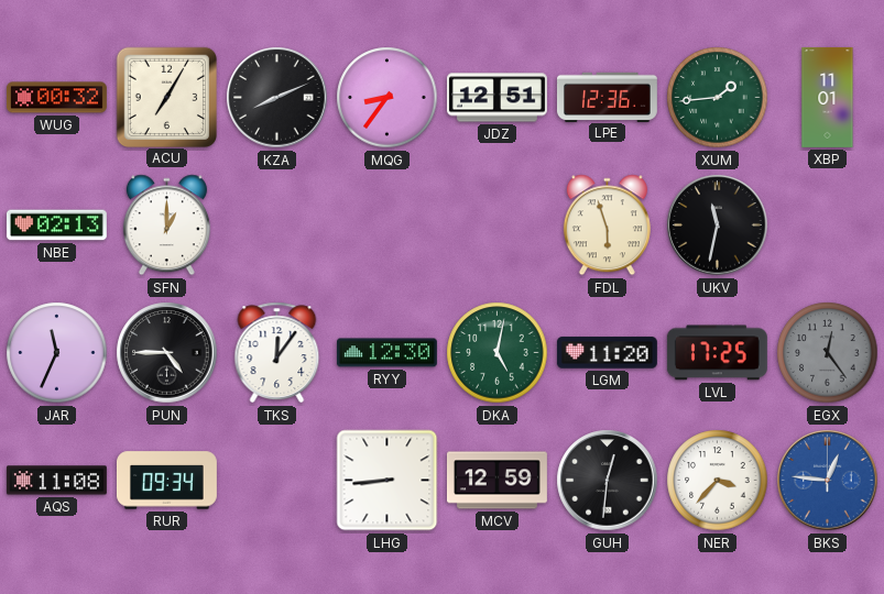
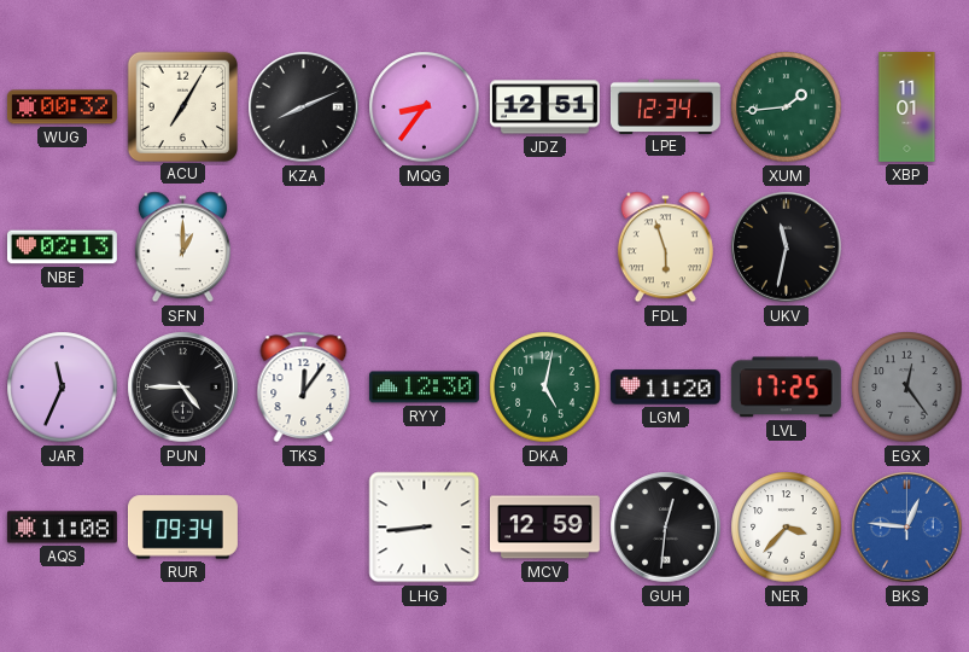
LPE: 12:36 -> 12:34
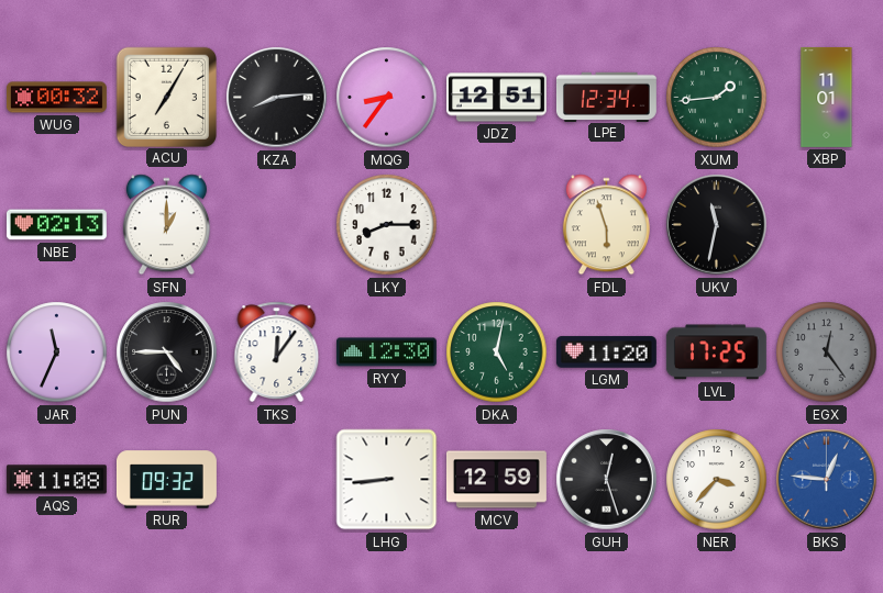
KZA: 8:11 -> 8:14
LKY: none -> 8:15
RUR: 09:34 -> 09:32
GUH: 12:31 -> 12:27
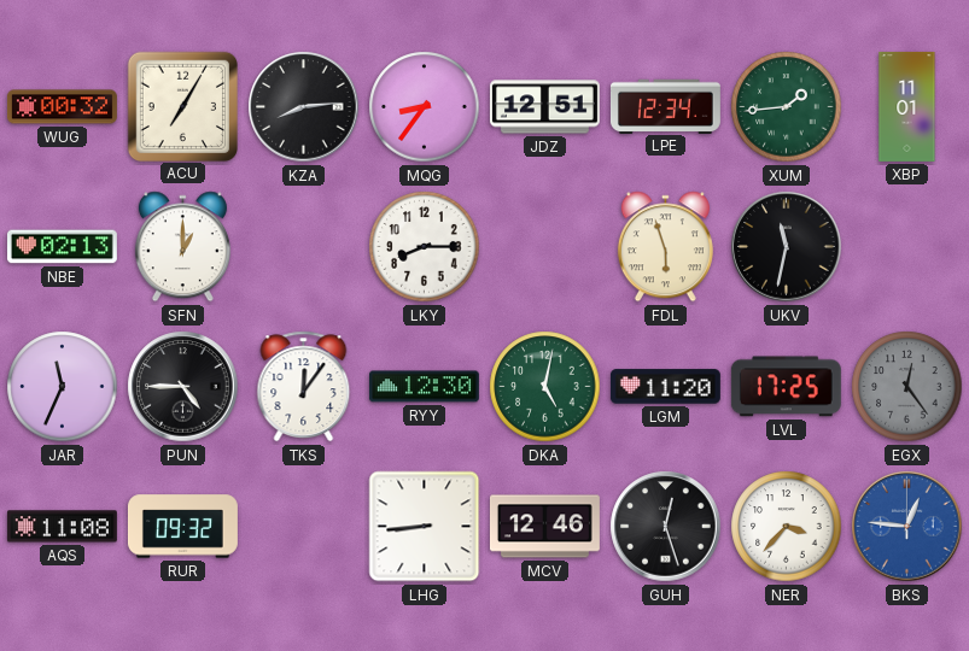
MCV: 12:59 -> 12:46
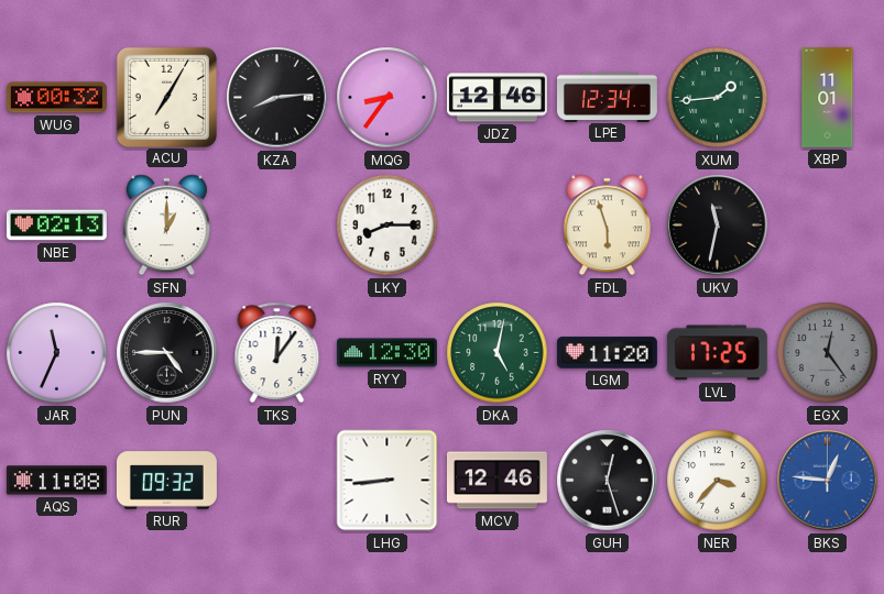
JDZ: 12:51 -> 12:46
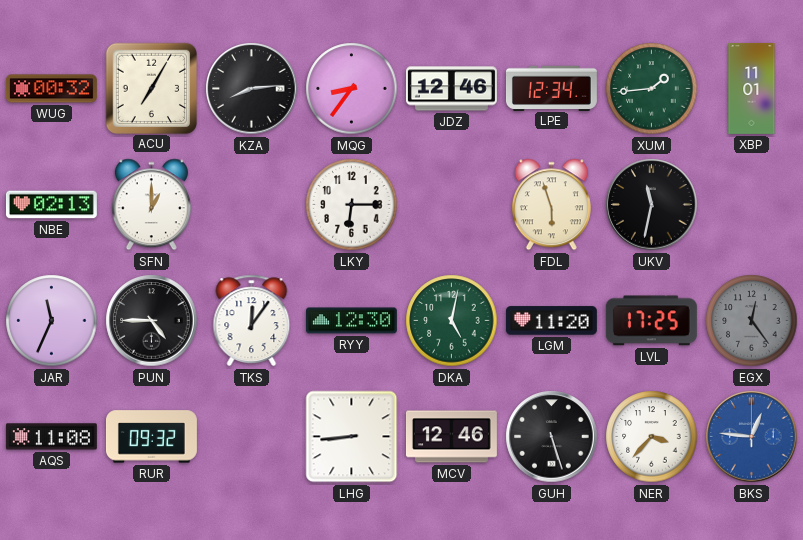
LKY: 8:15 -> 6:15
GUH: 12:27 -> 5:27
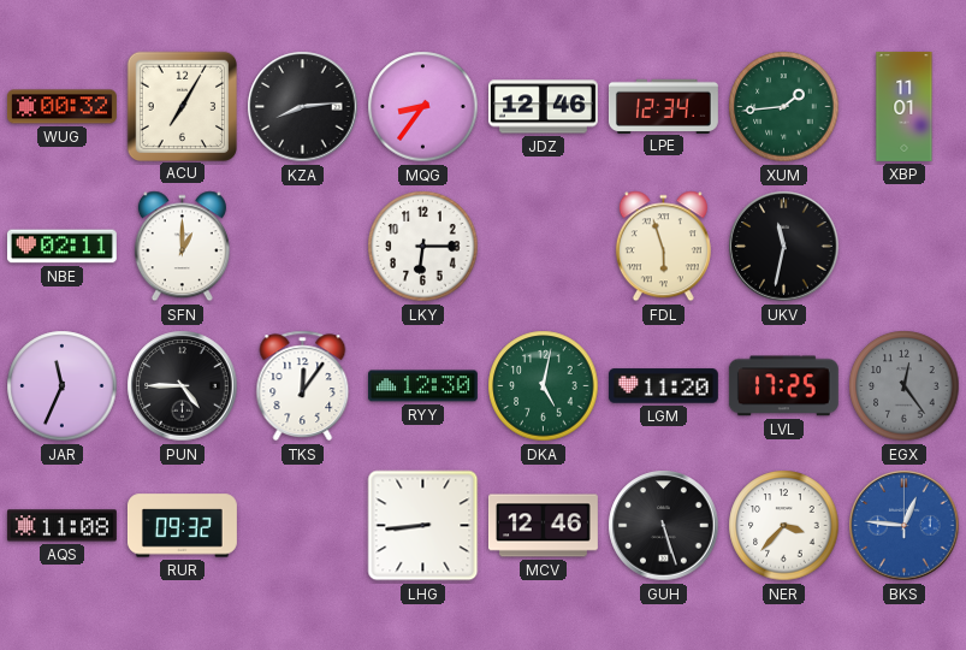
NBE: 02:13 -> 02:11
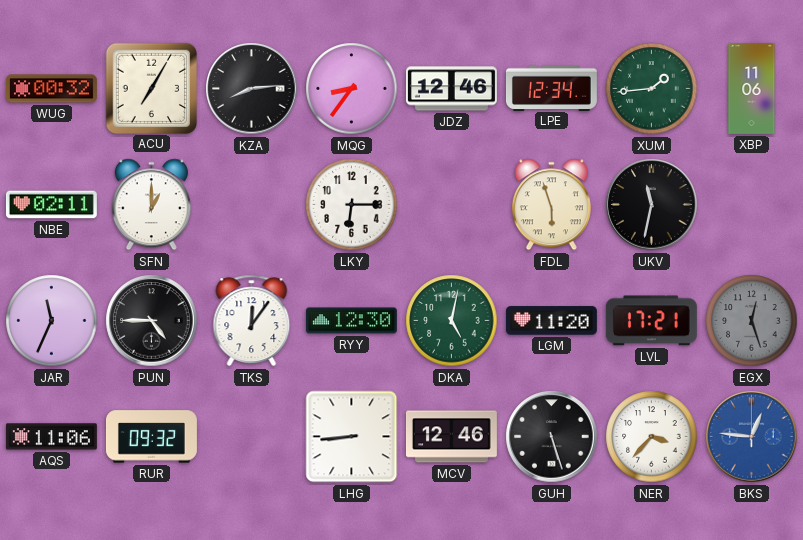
XBP: 11:01 -> 11:06
LVL: 17:25 -> 17:21
EGX: 12:24 -> 12:27
AQS: 11:08 -> 11:06
